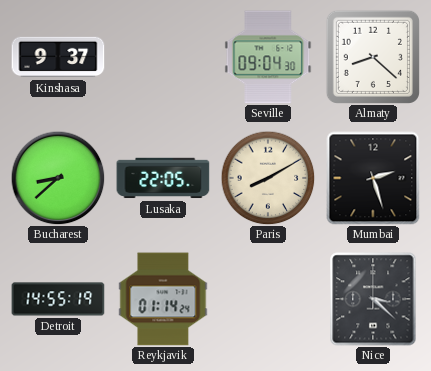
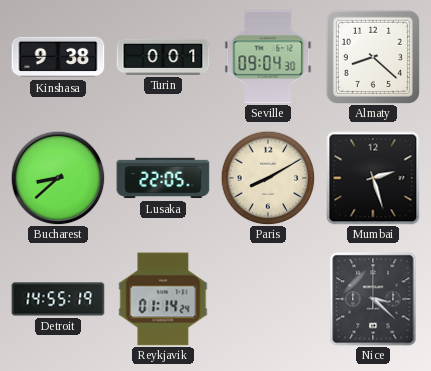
Kinshasa: 9:37 -> 9:38
Turin: none -> 0:01
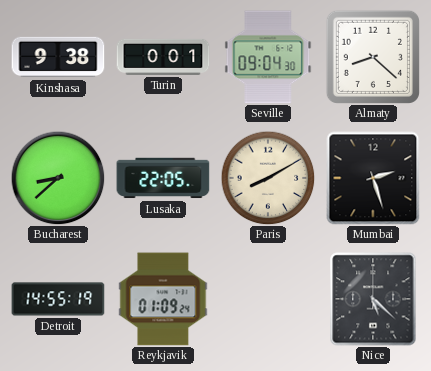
Reykjavik: 01:14 -> 01:09
Nice: 3:22 -> 5:22
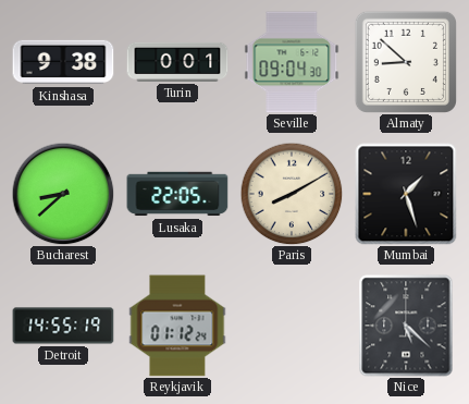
Almaty: 8:22 -> 8:52
Mumbai: 2:27 -> 1:27
Reykjavik: 01:09 -> 01:12
